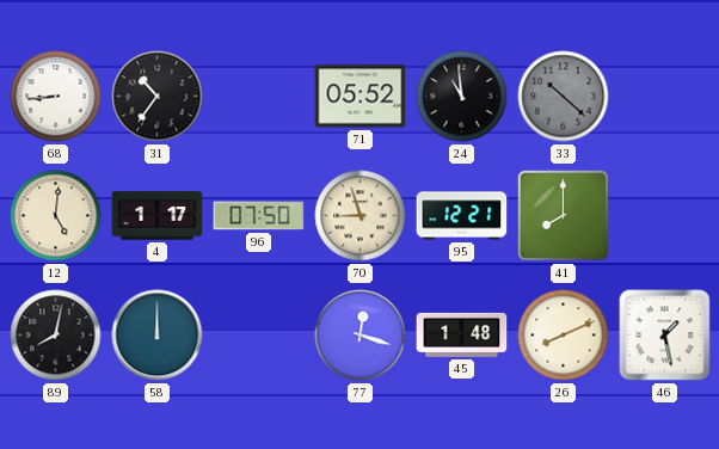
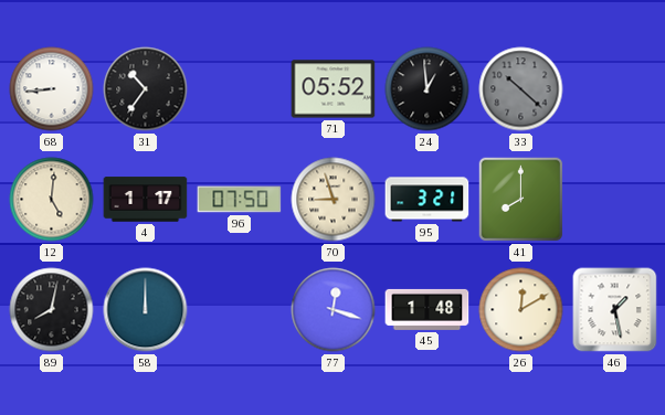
24: 10:59 -> 12:59
95: 12:21 -> 3:21
26: 8:11 -> 12:10
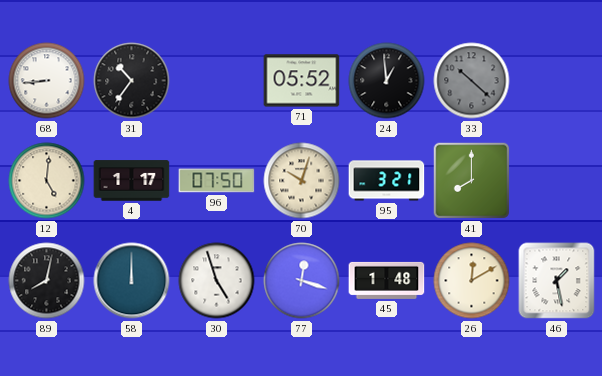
70: 8:57 -> 10:03
30: none -> 4:57
